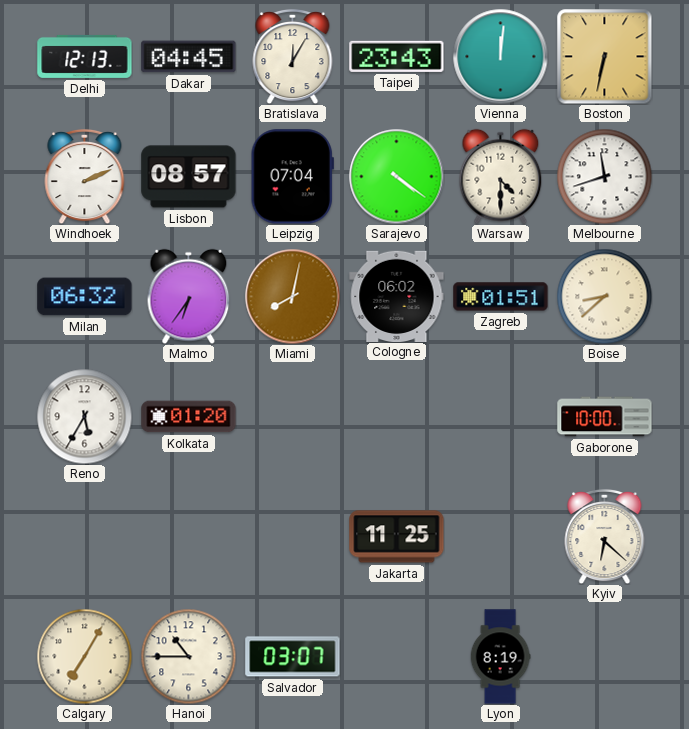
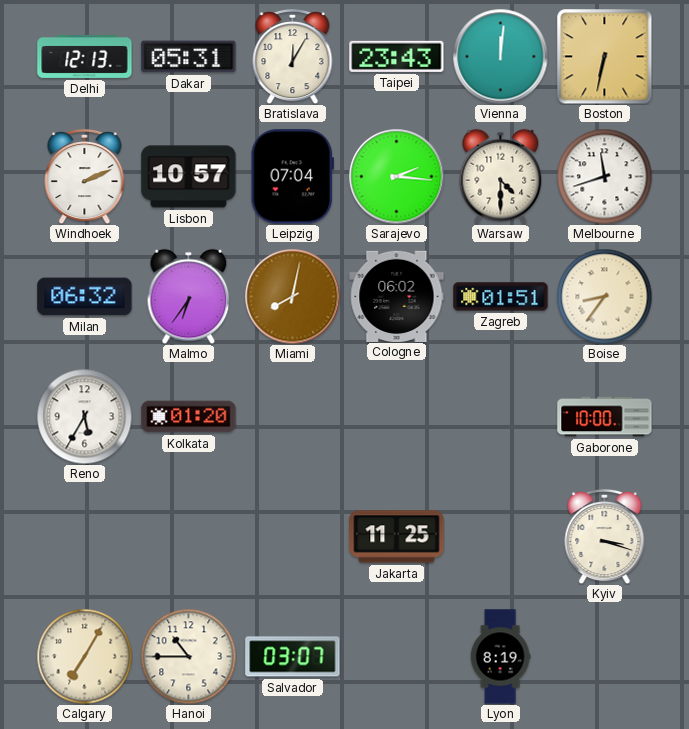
Dakar: 04:45 -> 05:31
Lisbon: 08:57 -> 10:57
Sarajevo: 4:21 -> 2:16
Boise: 8:38 -> 8:36
Kyiv: 6:22 -> 3:18
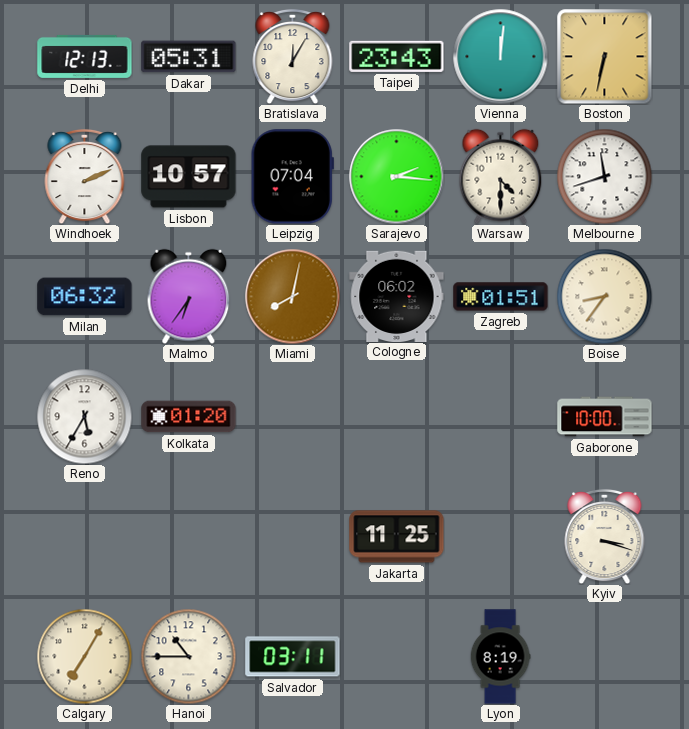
Salvador: 03:07 -> 03:11
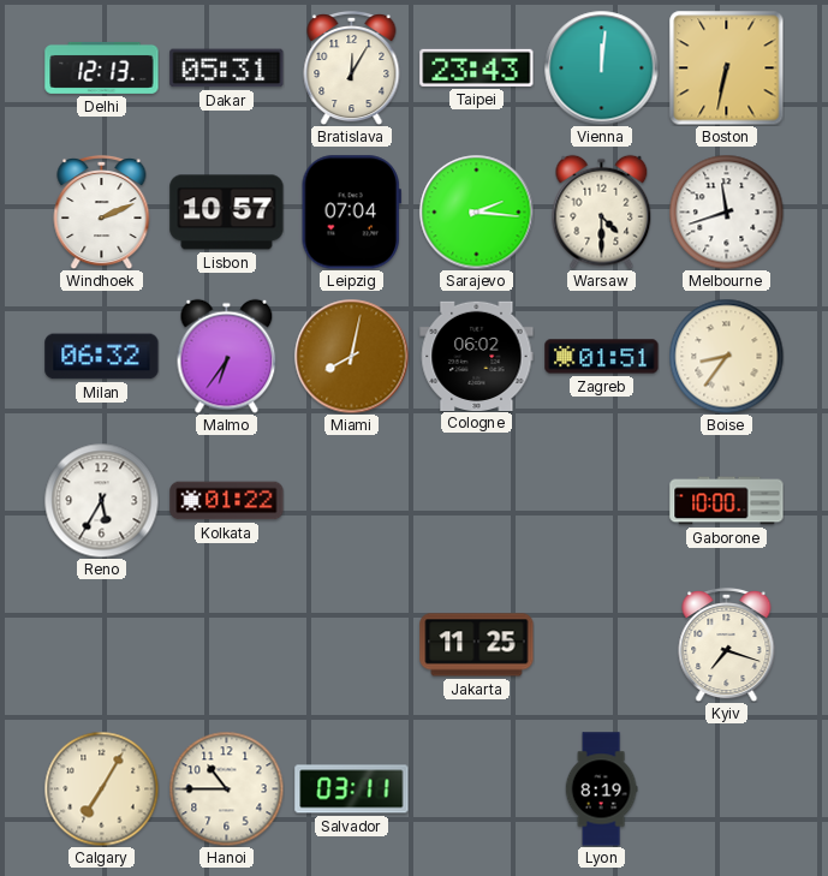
Kolkata: 01:20 -> 01:22
Kyiv: 3:18 -> 7:18
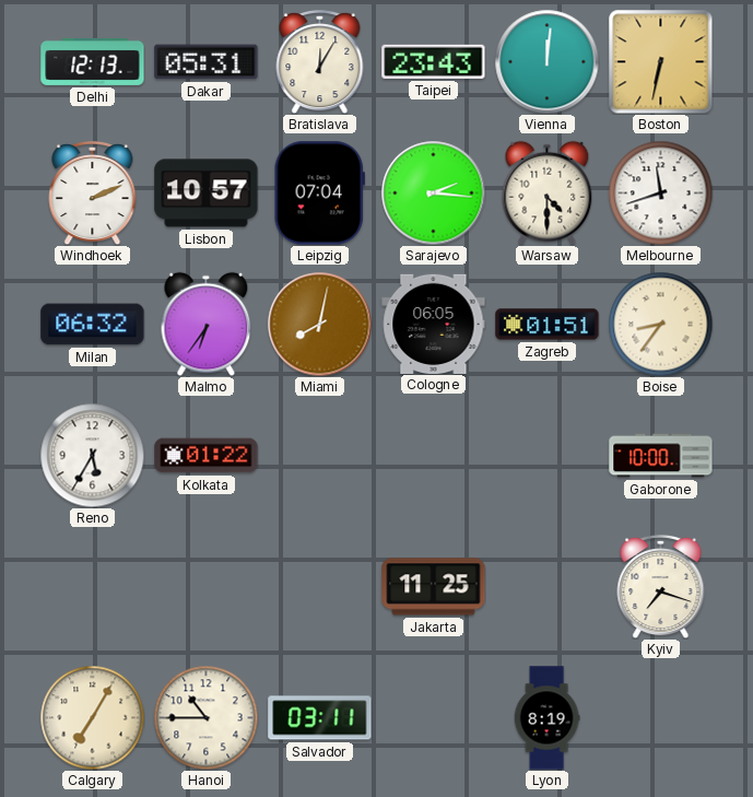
Cologne: 06:02 -> 06:05
